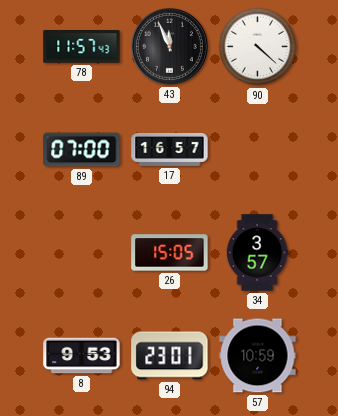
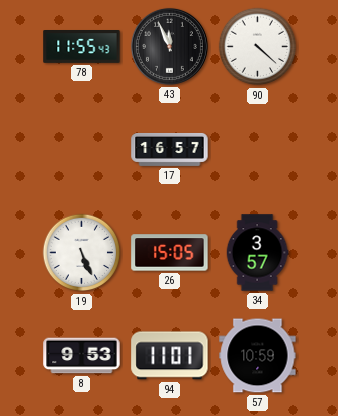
78: 11:57 -> 11:55
89: 07:00 -> none
19: none -> 5:26
94: 23:01 -> 11:01
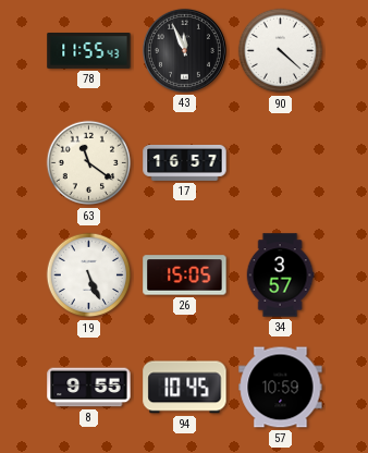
63: none -> 11:21
8: 9:53 -> 9:55
94: 11:01 -> 10:45
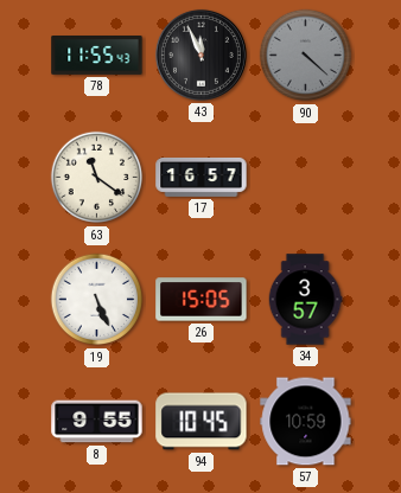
90 dial: white -> grey
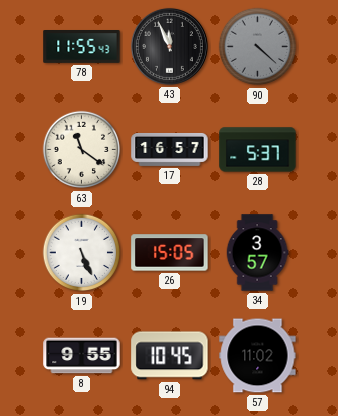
28: none -> 5:37
57: 10:59 -> 11:02
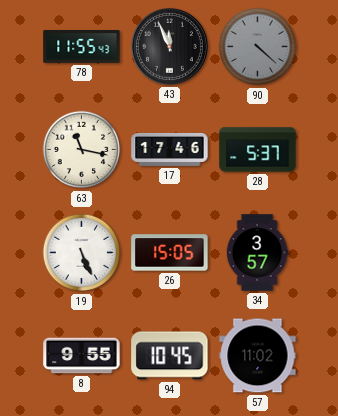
63: 11:21 -> 11:17
17: 16:57 -> 17:46
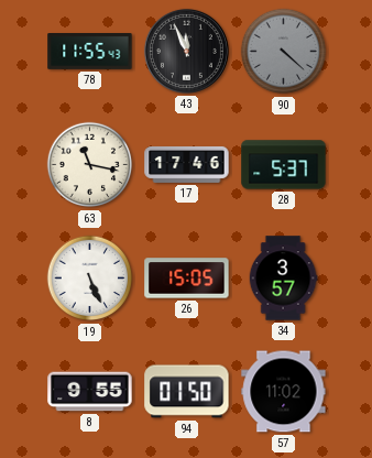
94: 10:45 -> 01:50
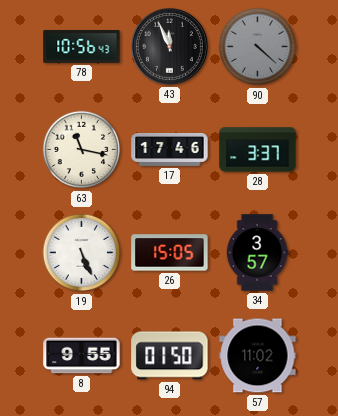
78: 11:55 -> 10:56
28: 5:37 -> 3:37
